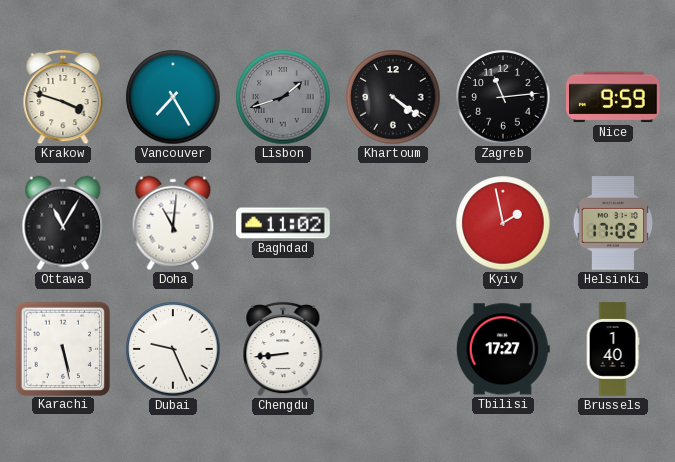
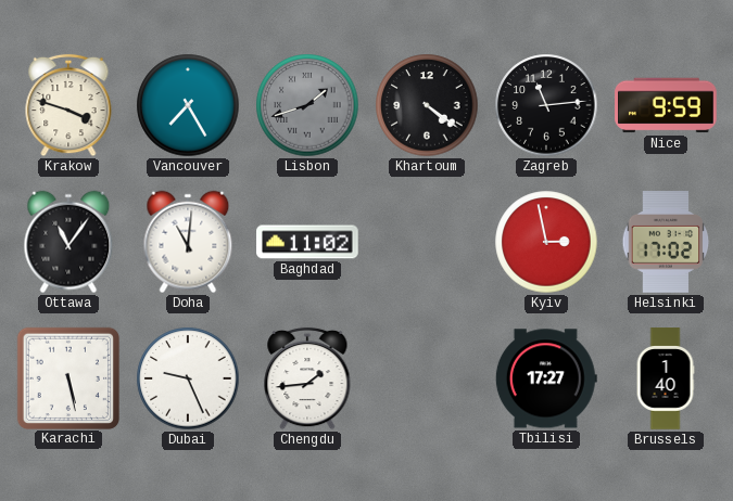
Ottawa: 11:05 -> 11:06
Kyiv: 1:58 -> 2:58
Chengdu: 8:44 -> 1:44
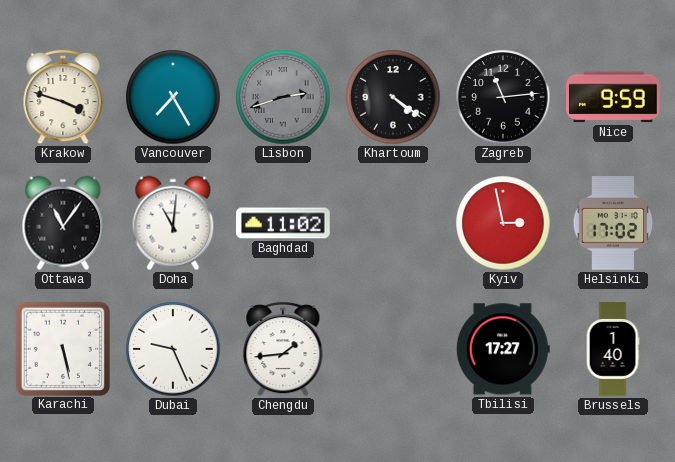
Lisbon: 1:42 -> 2:42
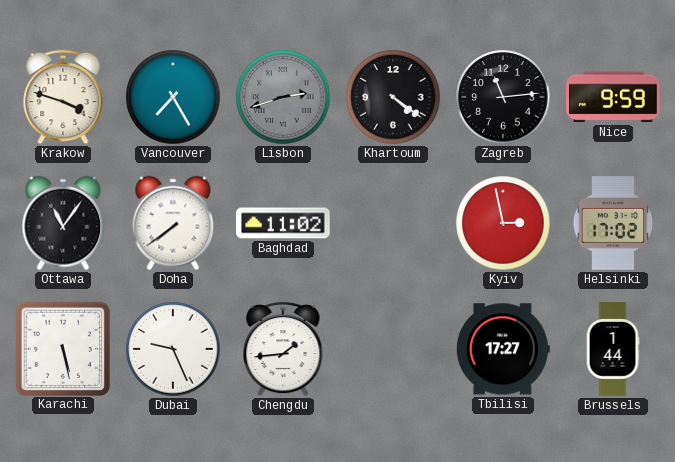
Doha: 11:01 -> 7:39
Brussels: 1:40 -> 1:44
